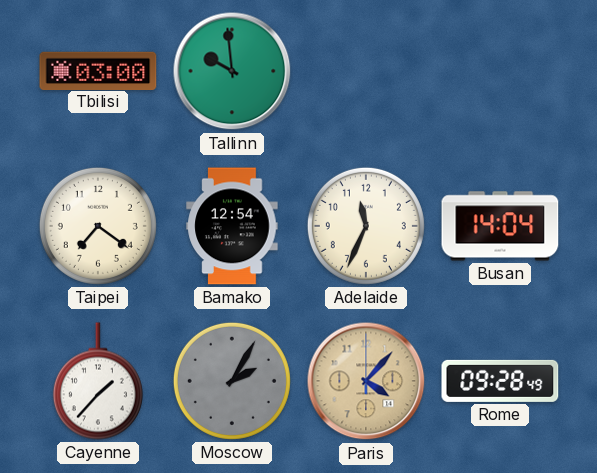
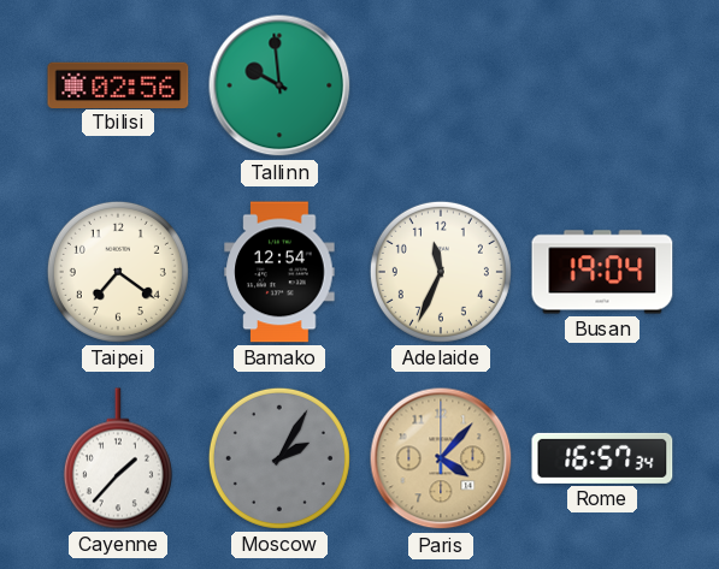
Tbilisi: 03:00 -> 02:56
Busan: 14:04 -> 19:04
Rome: 09:28 -> 16:57
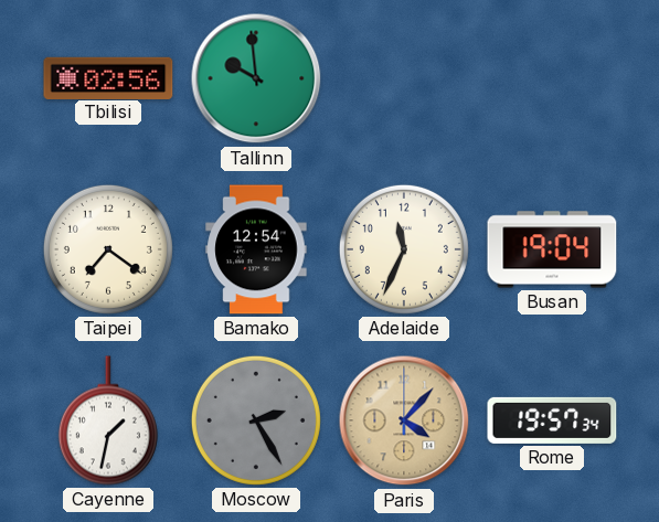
Cayenne: 1:37 -> 1:32
Moscow: 2:05 -> 2:25
Rome: 16:57 -> 19:57
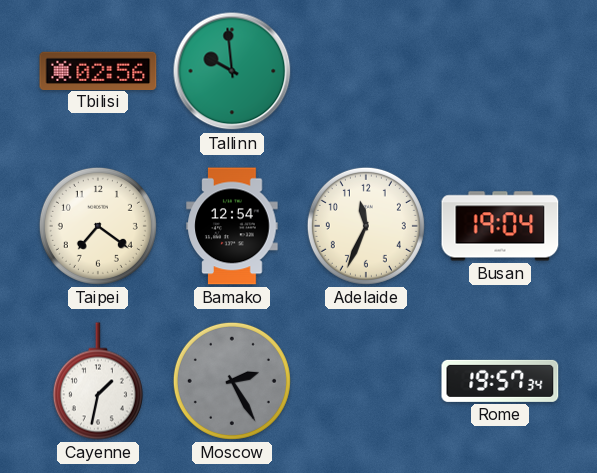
Paris: 4:07 -> none
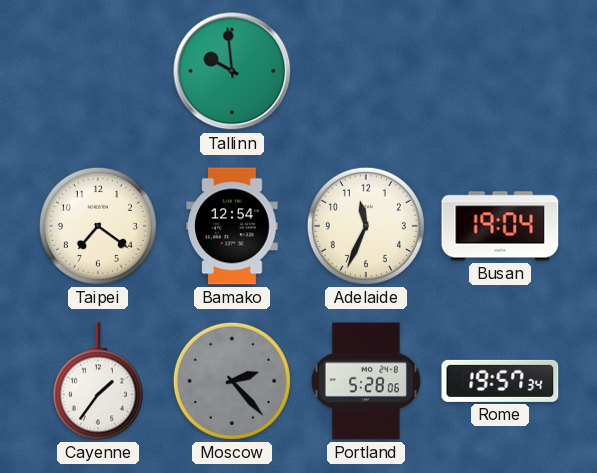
Tbilisi: 02:56 -> none
Cayenne: 1:32 -> 1:36
Moscow: 2:25 -> 2:23
Portland: none -> 5:28
